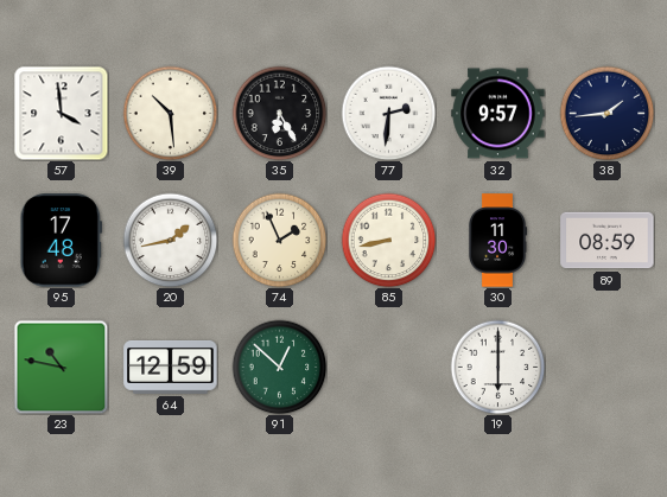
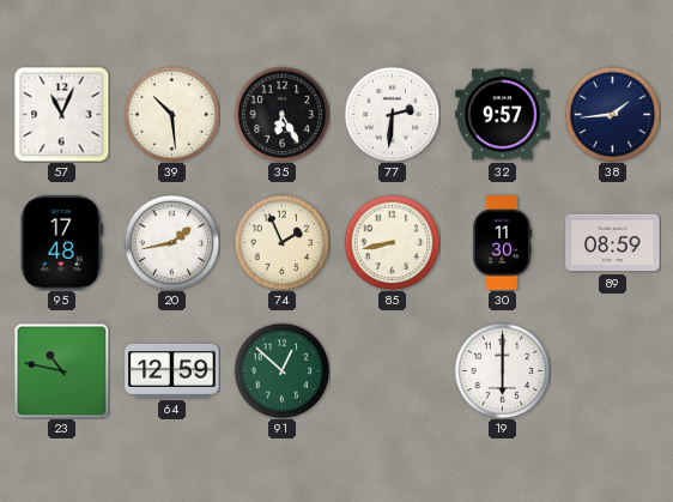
57: 3:59 -> 11:04
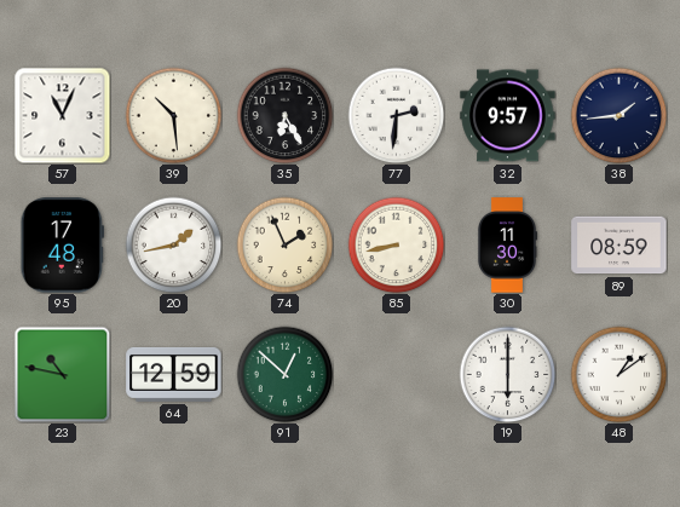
48: none -> 1:09
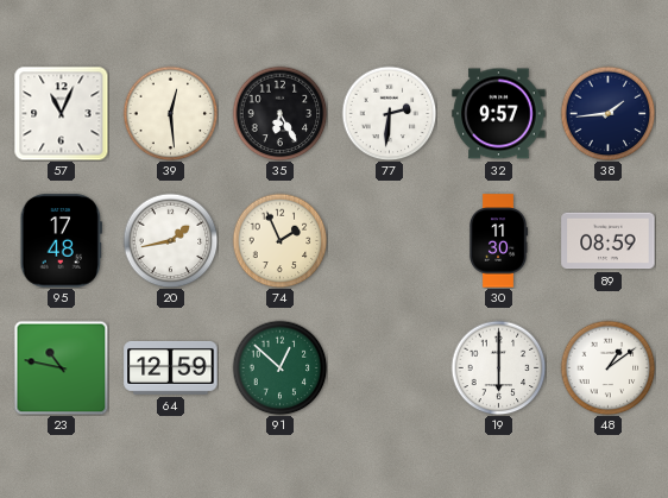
39: 10:29 -> 12:29
85: 8:43 -> none
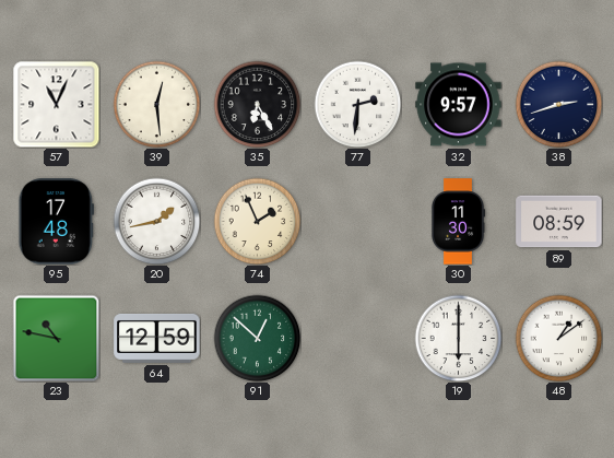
38: 1:44 -> 2:42
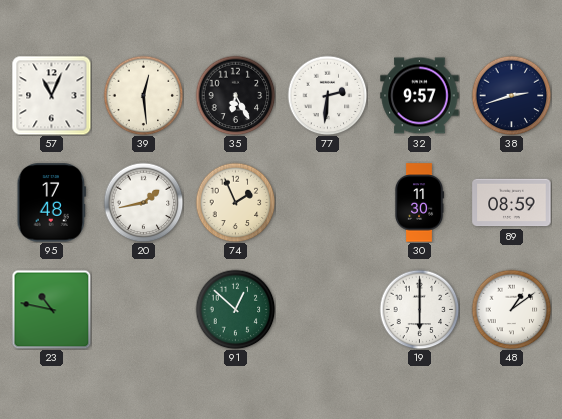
64: 12:59 -> none
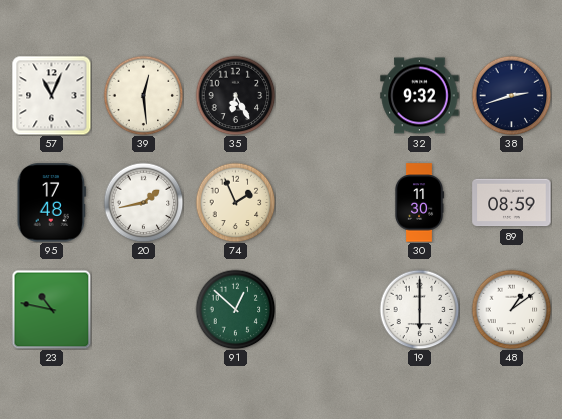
77: 2:31 -> none
32: 9:57 -> 9:32
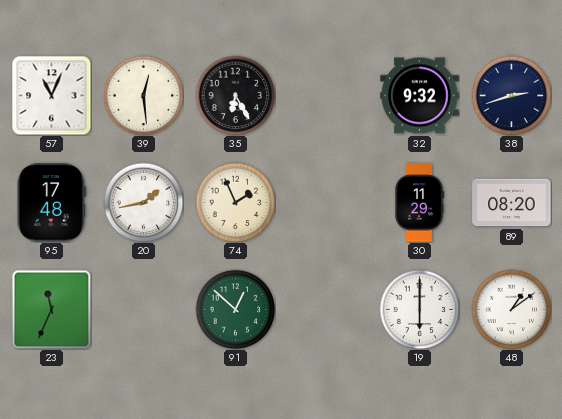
30: 11:30 -> 11:29
89: 08:59 -> 08:20
23: 10:47 -> 11:34
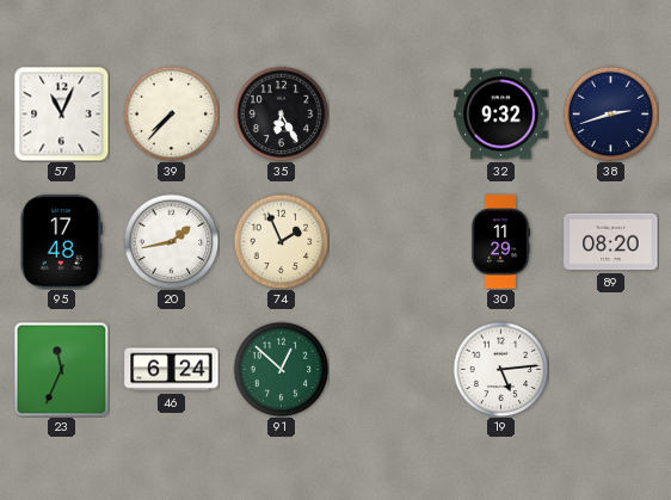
39: 12:29 -> 7:37
46: none -> 6:24
19: 6:00 -> 5:14
48: 1:09 -> none
